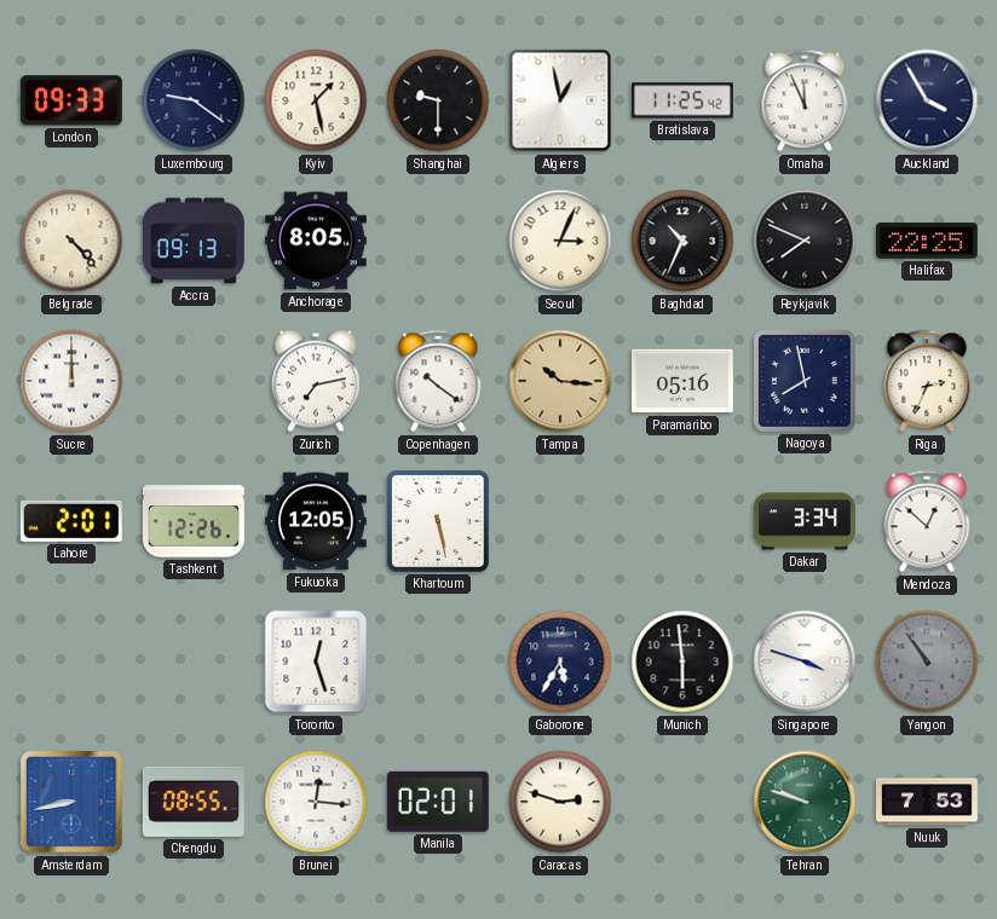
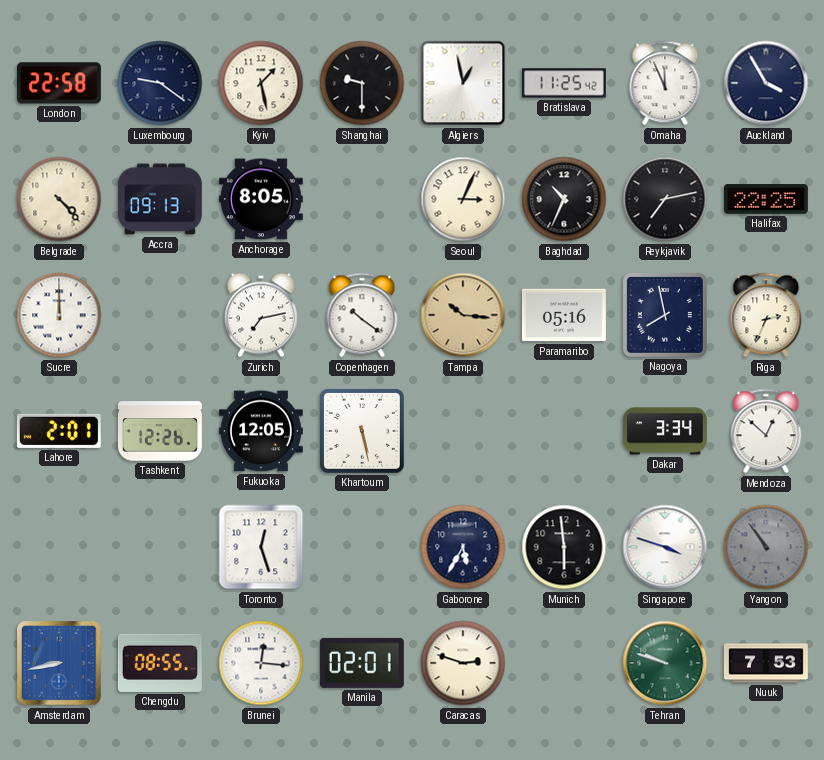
London: 09:33 -> 22:58
Reykjavik: 7:49 -> 7:13
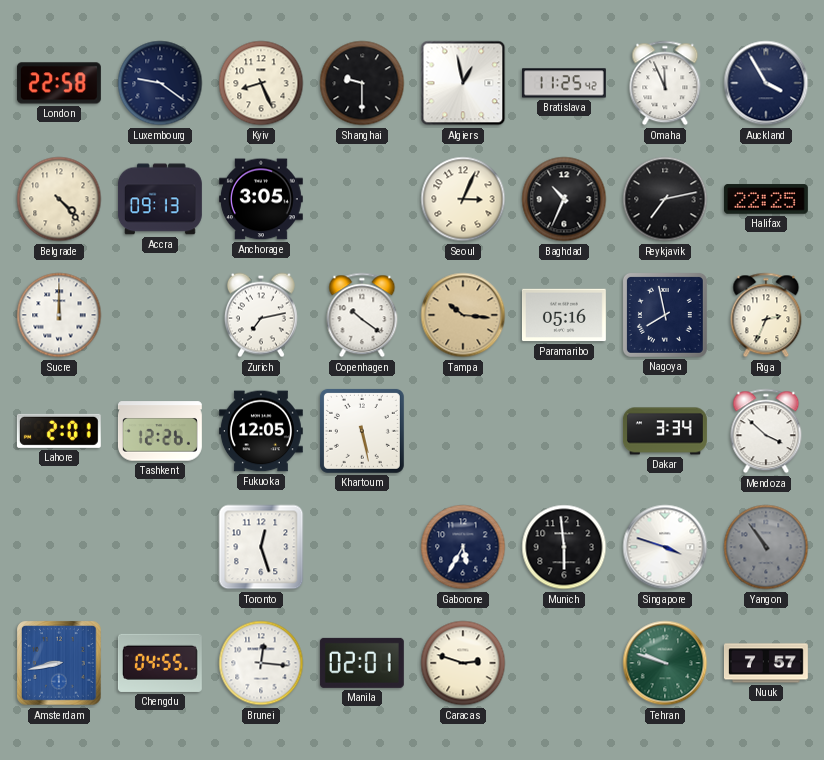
Kyiv: 1:28 -> 8:26
Anchorage: 8:05 -> 3:05
Mendoza: 12:52 -> 3:52
Chengdu: 08:55 -> 04:55
Nuuk: 7:53 -> 7:57
